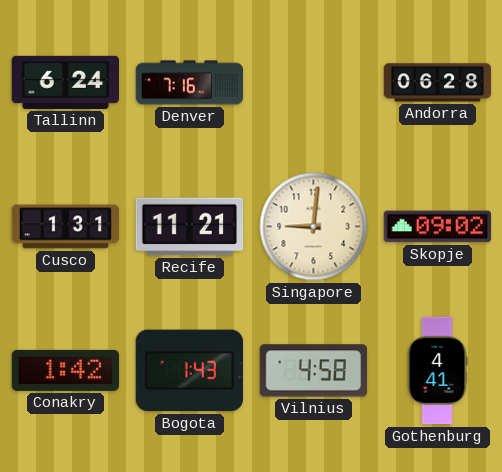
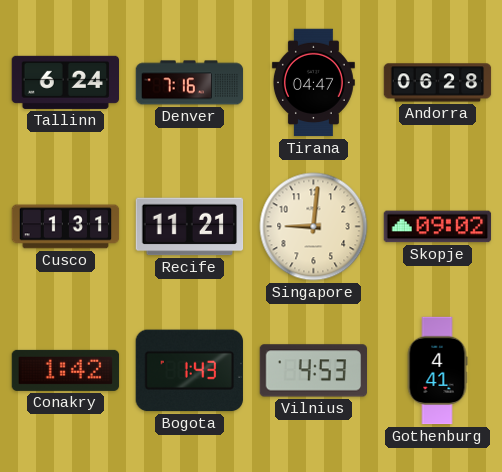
Tirana: none -> 04:47
Vilnius: 4:58 -> 4:53
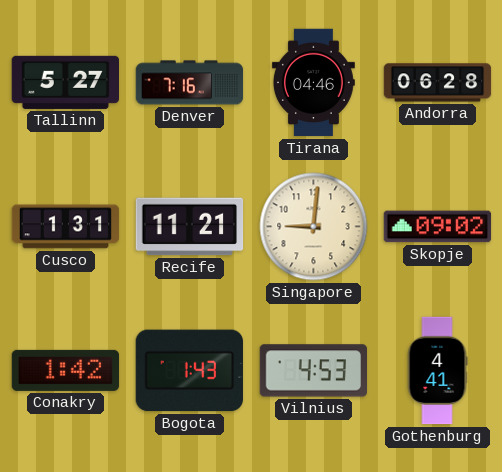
Tallinn: 6:24 -> 5:27
Tirana: 04:47 -> 04:46
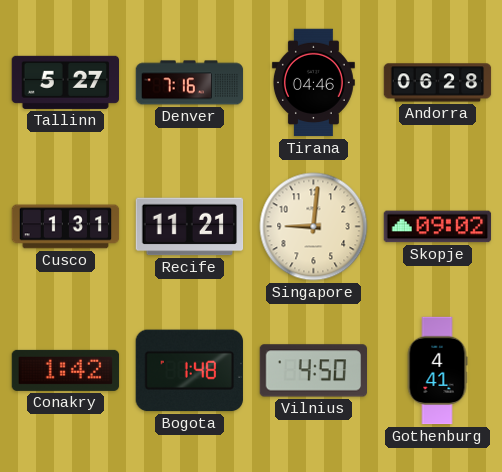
Bogota: 1:43 -> 1:48
Vilnius: 4:53 -> 4:50
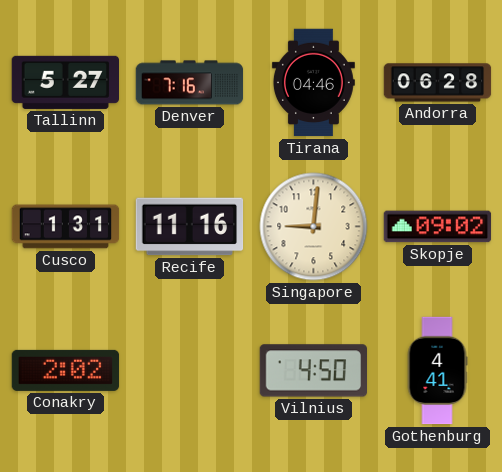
Recife: 11:21 -> 11:16
Conakry: 1:42 -> 2:02
Bogota: 1:48 -> none
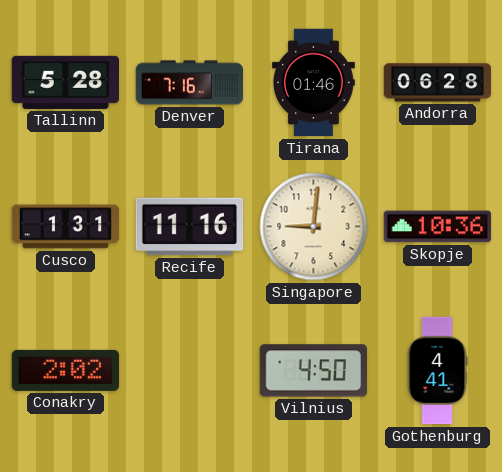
Tallinn: 5:27 -> 5:28
Tirana: 04:46 -> 01:46
Skopje: 09:02 -> 10:36
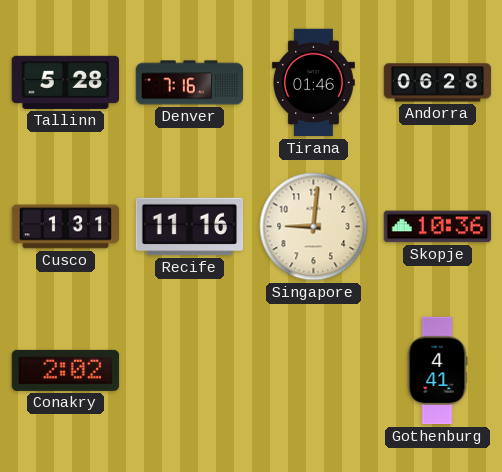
Vilnius: 4:50 -> none
